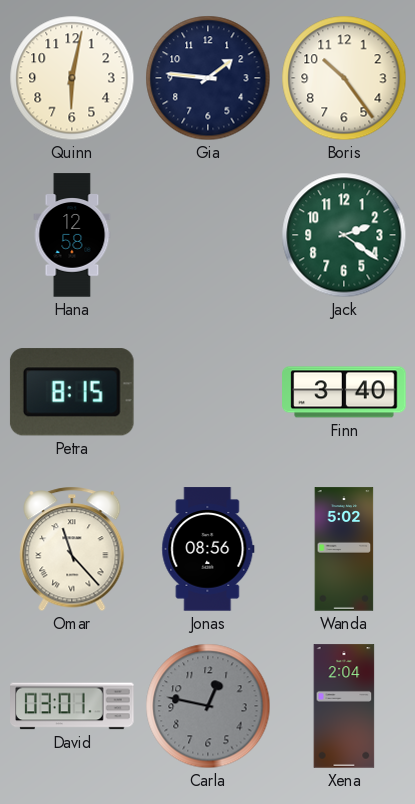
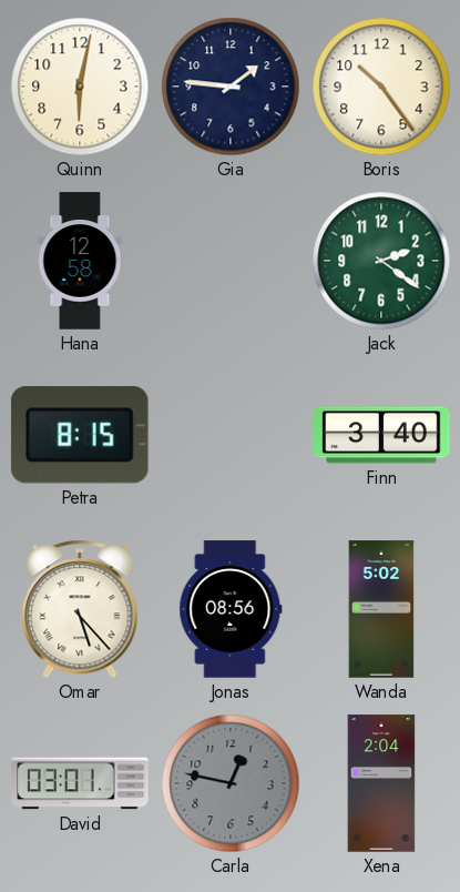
Omar: 11:23 -> 5:23
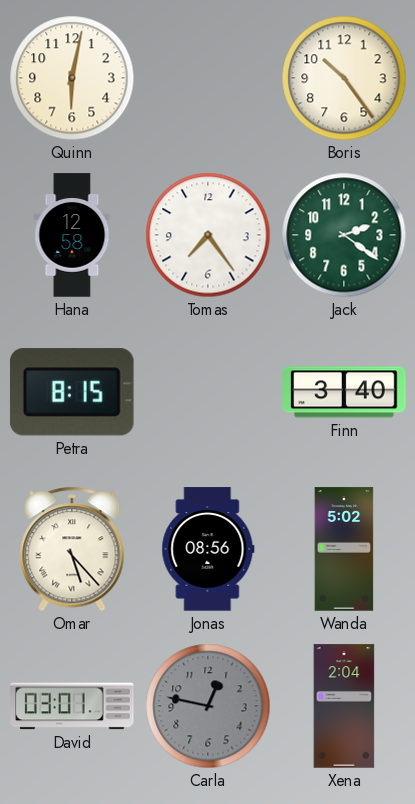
Gia: 1:46 -> none
Tomas: none -> 7:24
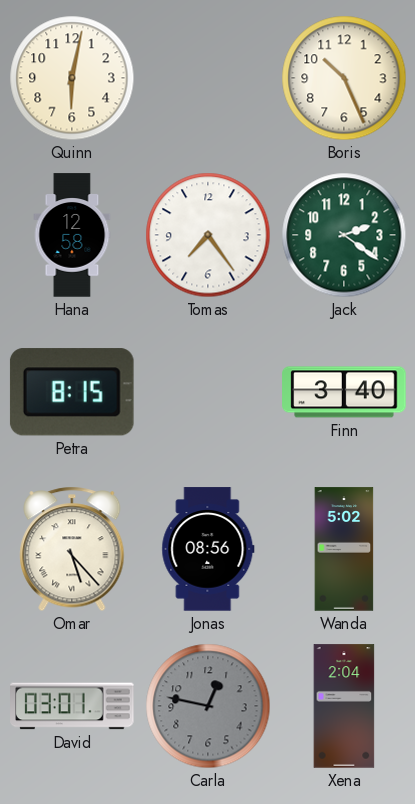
Boris: 10:24 -> 10:26
